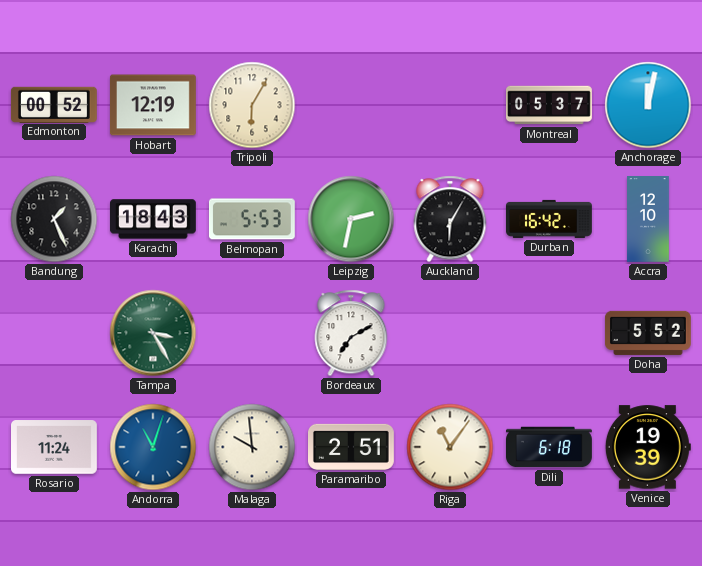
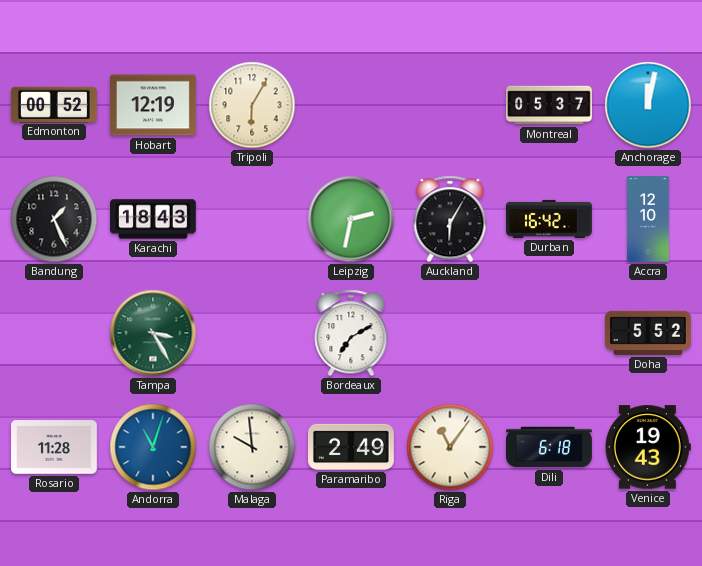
Belmopan: 5:53 -> none
Rosario: 11:24 -> 11:28
Paramaribo: 2:51 -> 2:49
Venice: 19:39 -> 19:43
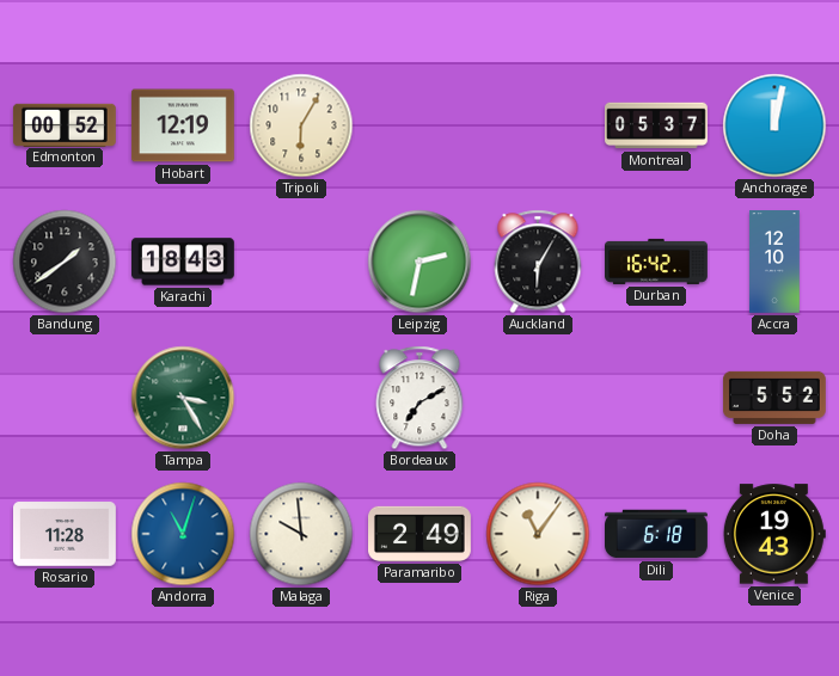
Bandung: 1:26 -> 1:39
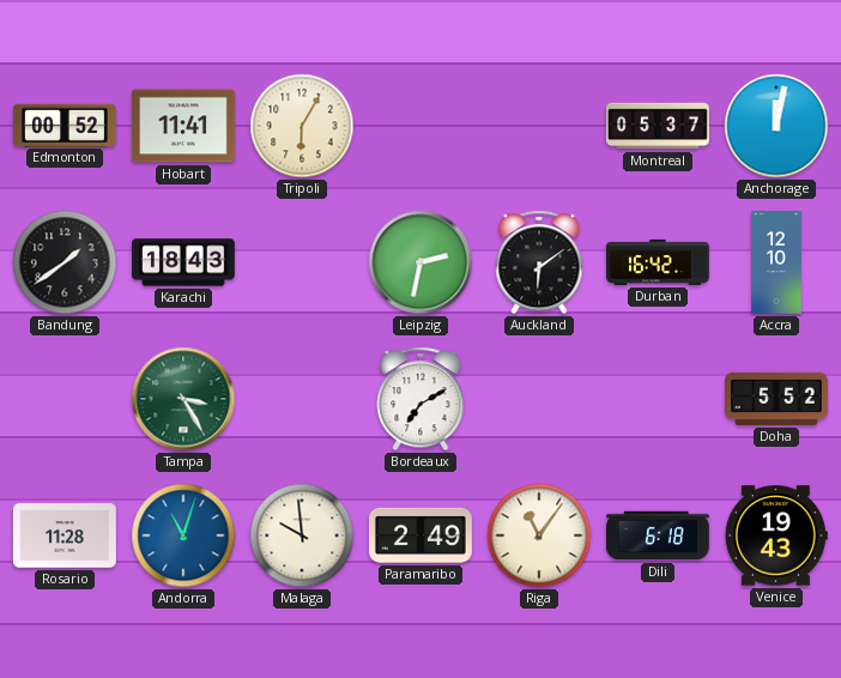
Hobart: 12:19 -> 11:41
Auckland: 6:05 -> 6:09
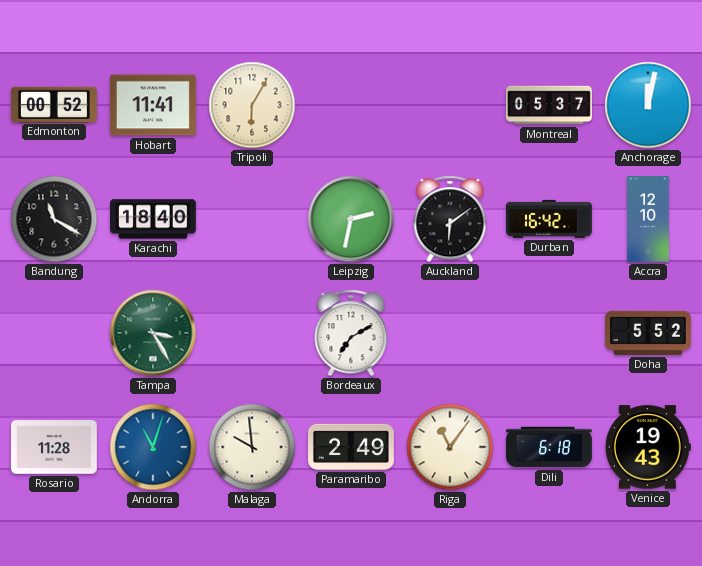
Bandung: 1:39 -> 11:20
Karachi: 18:43 -> 18:40
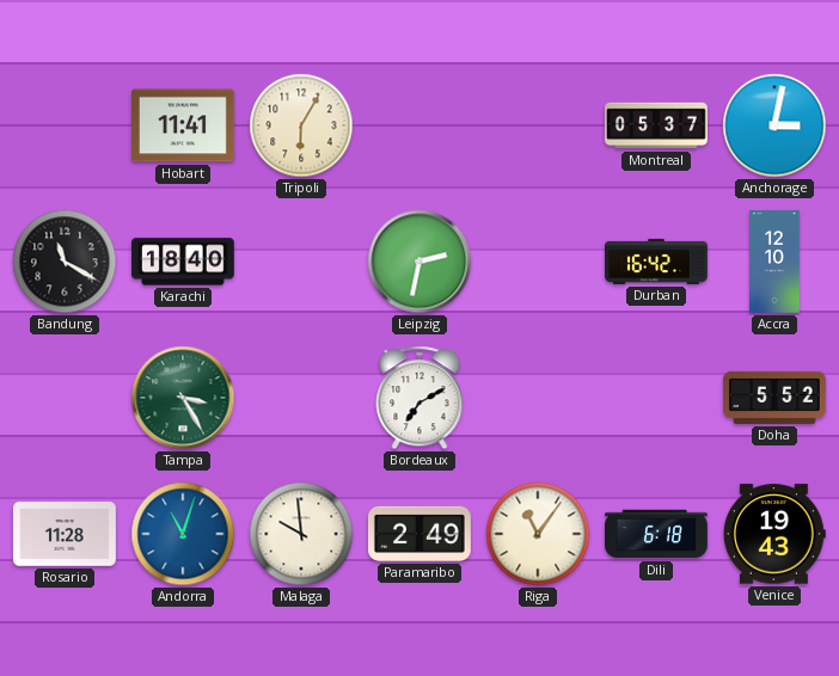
Edmonton: 00:52 -> none
Anchorage: 12:02 -> 3:02
Auckland: 6:09 -> none
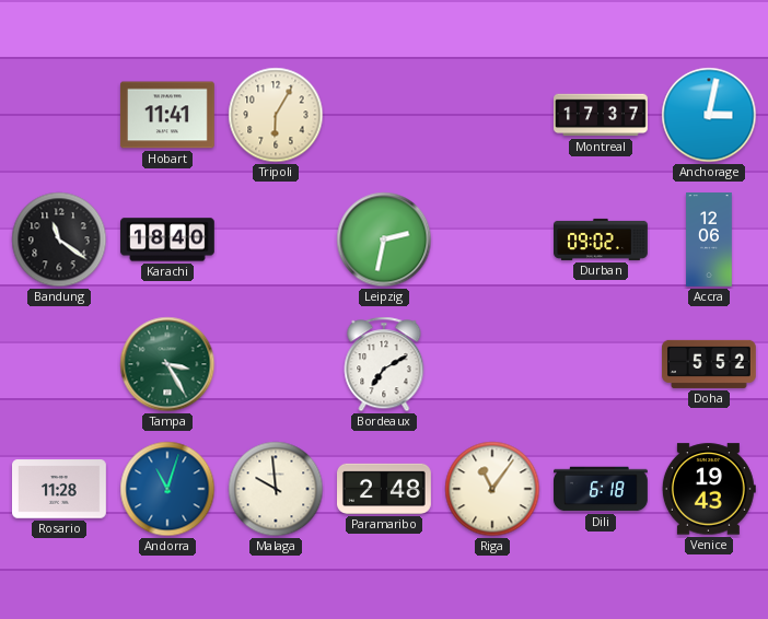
Montreal: 05:37 -> 17:37
Bandung: 11:20 -> 11:21
Durban: 16:42 -> 09:02
Accra: 12:10 -> 12:06
Paramaribo: 2:49 -> 2:48
